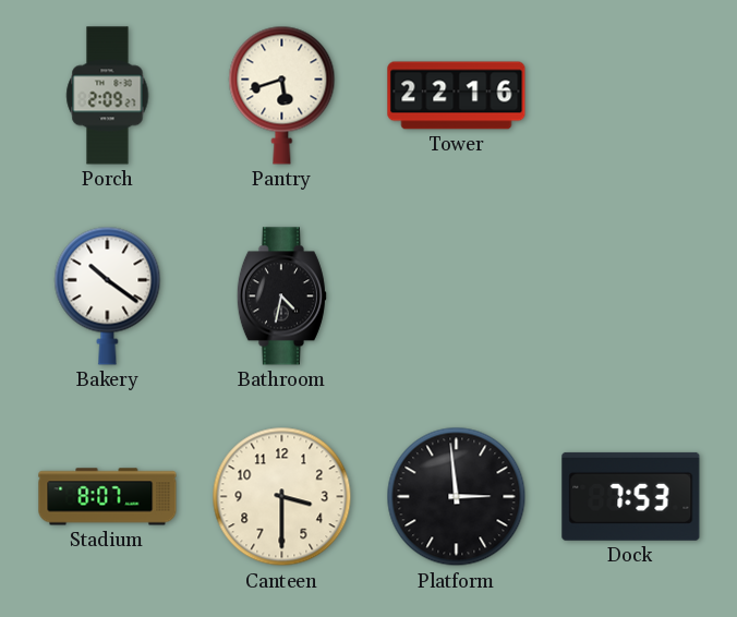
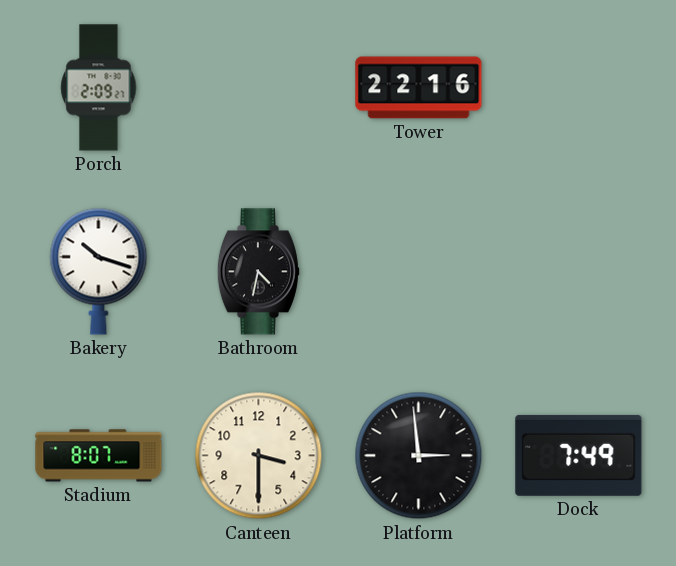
Pantry: 5:42 -> none
Bakery: 10:21 -> 10:18
Dock: 7:53 -> 7:49
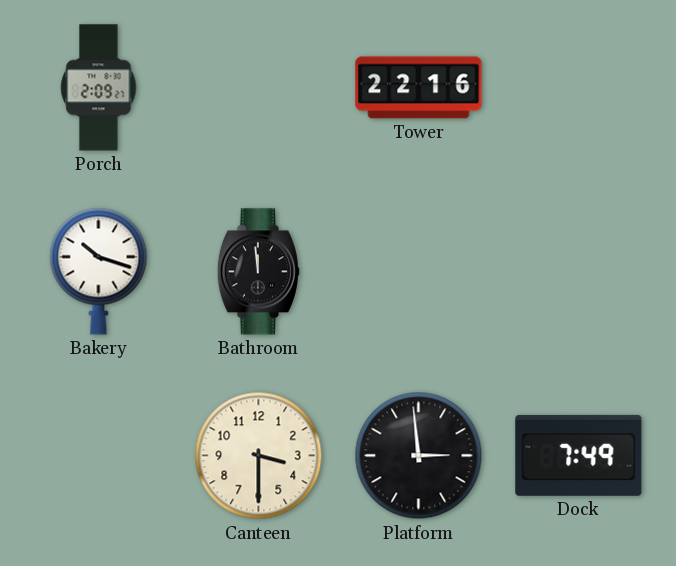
Bathroom: 4:32 -> 11:59
Stadium: 8:07 -> none
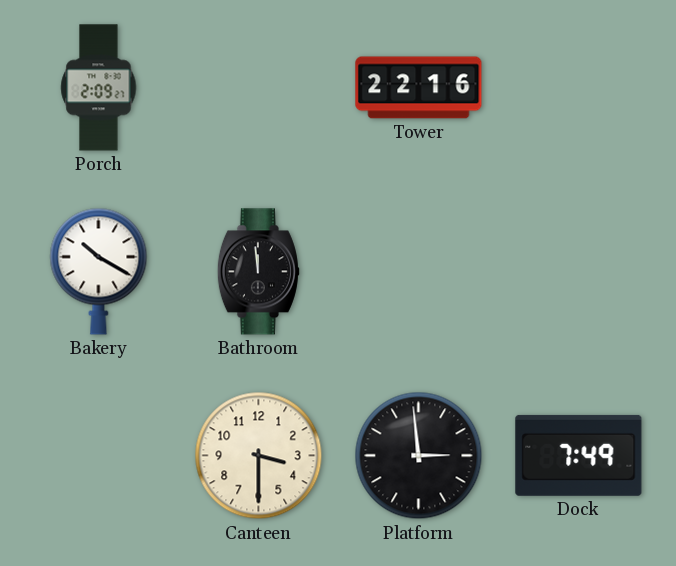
Bakery: 10:18 -> 10:20
